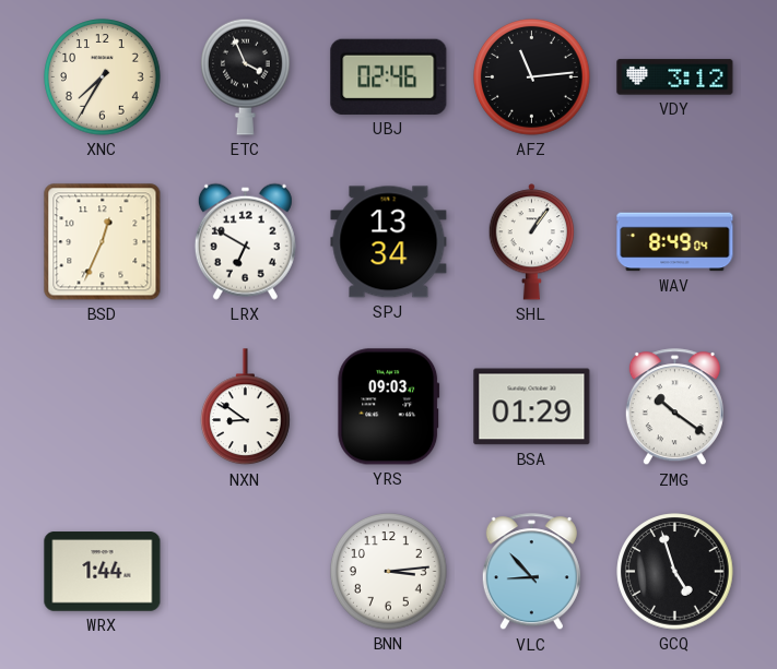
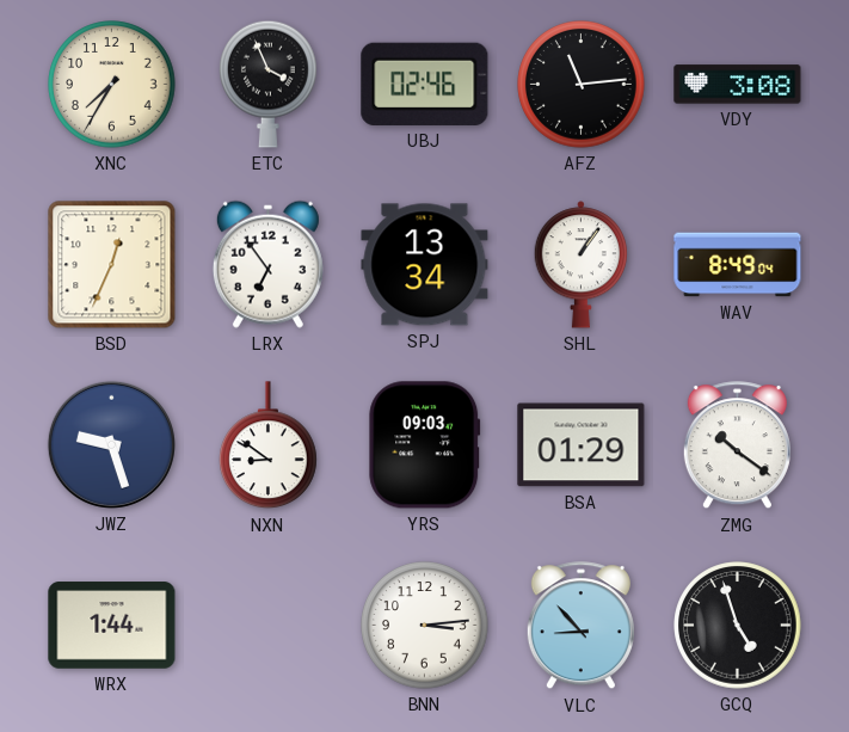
VDY: 3:12 -> 3:08
LRX: 6:50 -> 6:54
JWZ: none -> 9:27
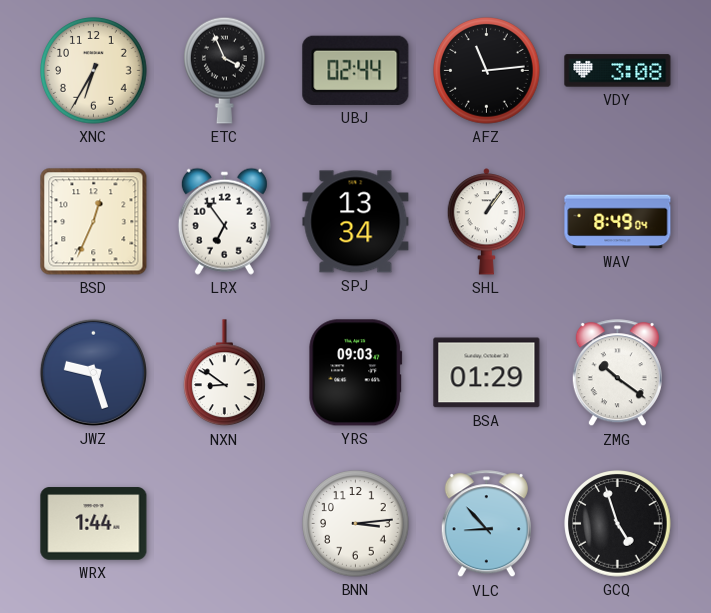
XNC: 7:35 -> 6:35
UBJ: 02:46 -> 02:44
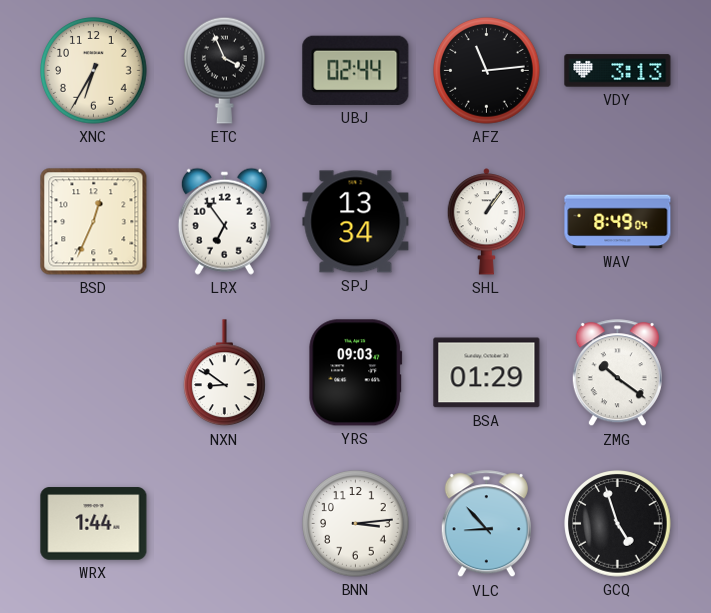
VDY: 3:08 -> 3:13
JWZ: 9:27 -> none
